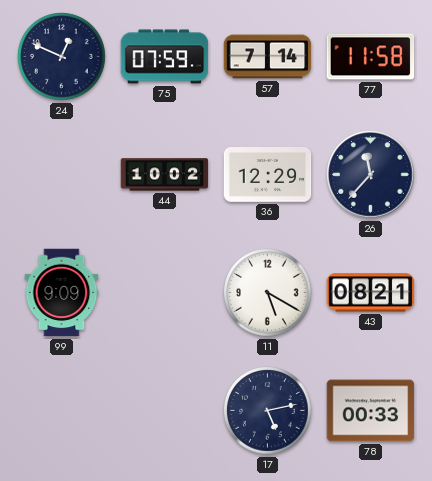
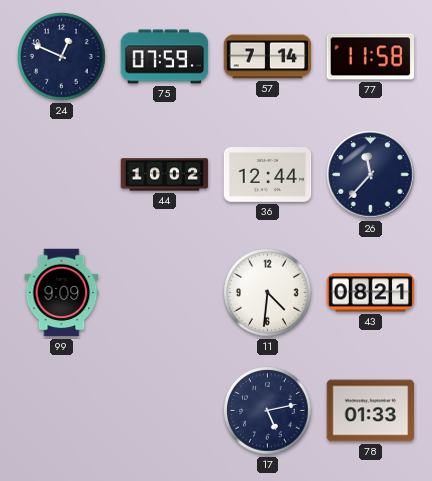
36: 12:29 -> 12:44
11: 5:20 -> 4:31
78: 00:33 -> 01:33
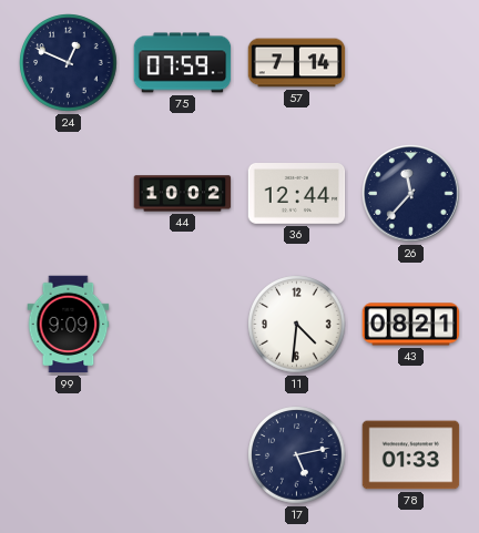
77: 11:58 -> none
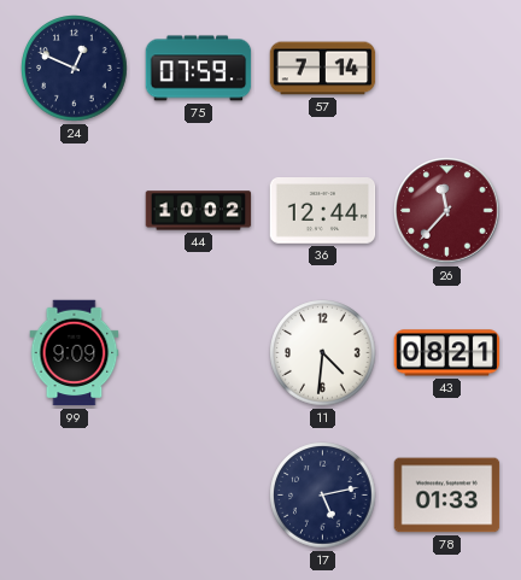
26 dial: navy -> burgundy
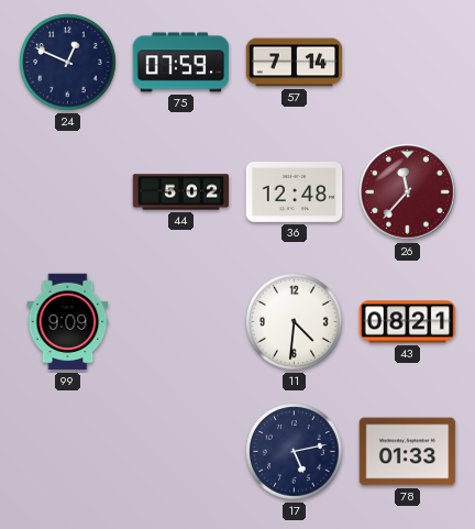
44: 10:02 -> 5:02
36: 12:44 -> 12:48
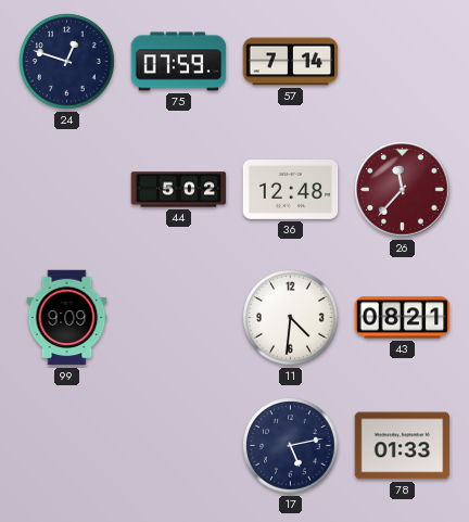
24: 12:49 -> 12:48
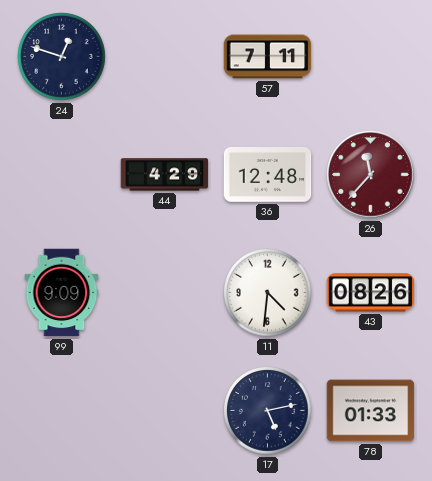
75: 07:59 -> none
57: 7:14 -> 7:11
44: 5:02 -> 4:29
43: 08:21 -> 08:26
